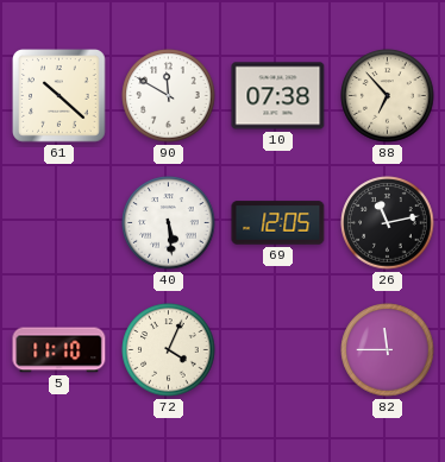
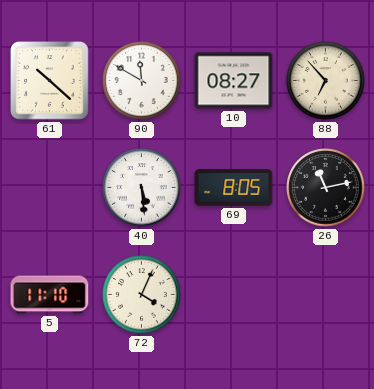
10: 07:38 -> 08:27
69: 12:05 -> 8:05
82: 11:45 -> none
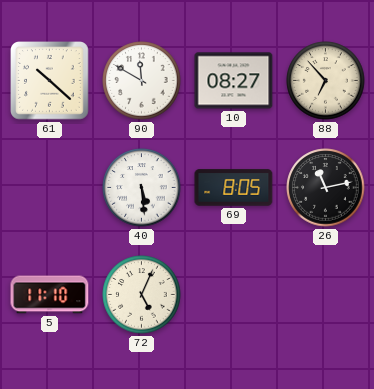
72: 4:04 -> 5:04
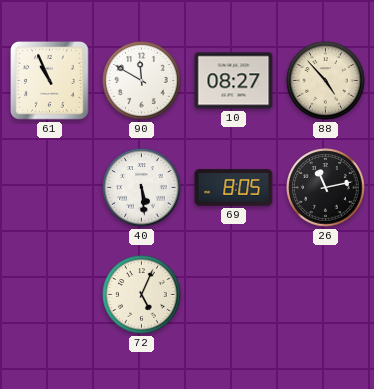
61: 10:22 -> 10:56
88: 6:53 -> 4:53
5: 11:10 -> none
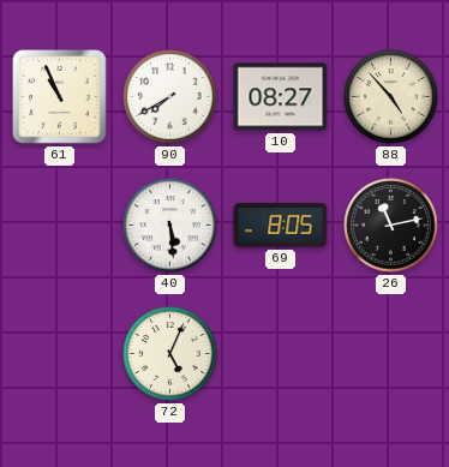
90: 11:50 -> 7:40
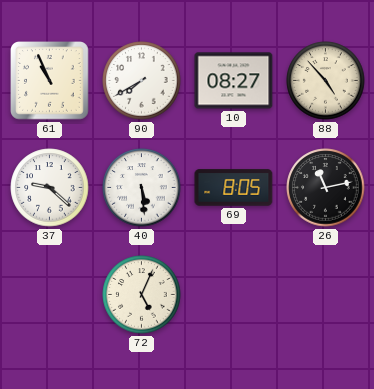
37: none -> 9:22
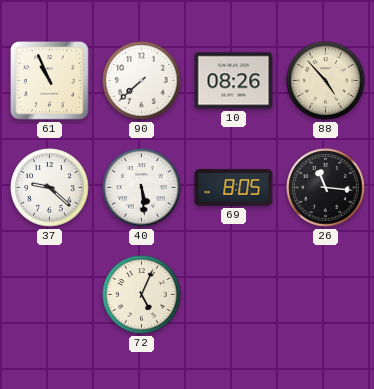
90: 7:40 -> 7:38
10: 08:27 -> 08:26
26: 11:13 -> 11:16
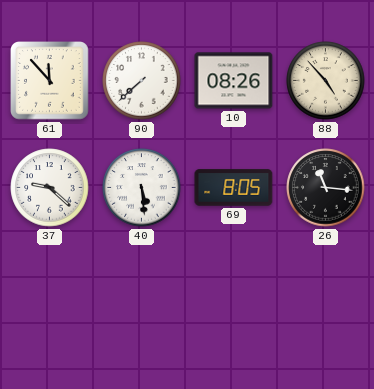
61: 10:56 -> 11:53
72: 5:04 -> none
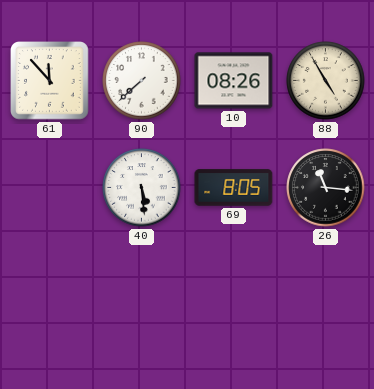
88: 4:53 -> 4:55
37: 9:22 -> none
